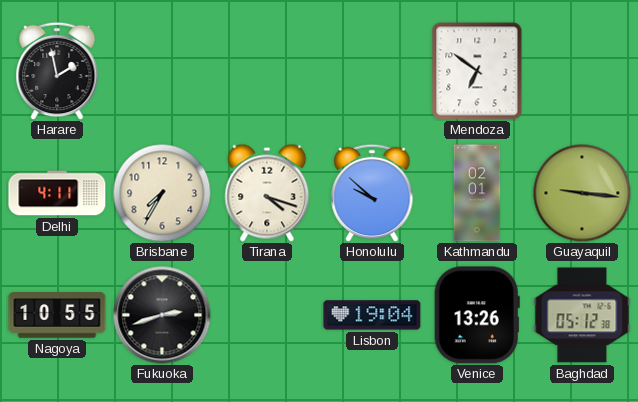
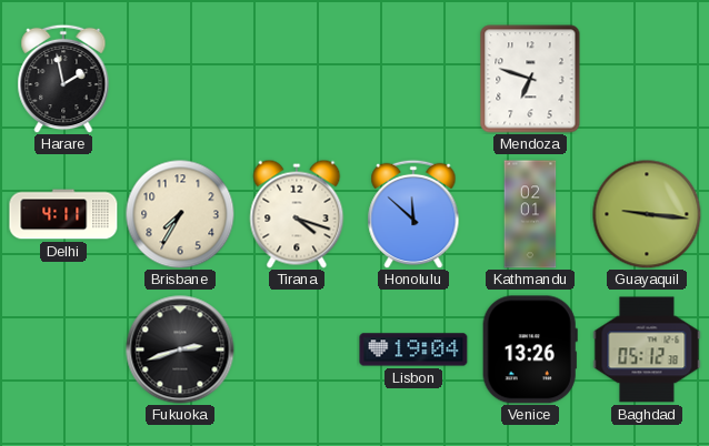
Mendoza: 6:51 -> 6:48
Honolulu: 9:52 -> 11:52
Nagoya: 10:55 -> none
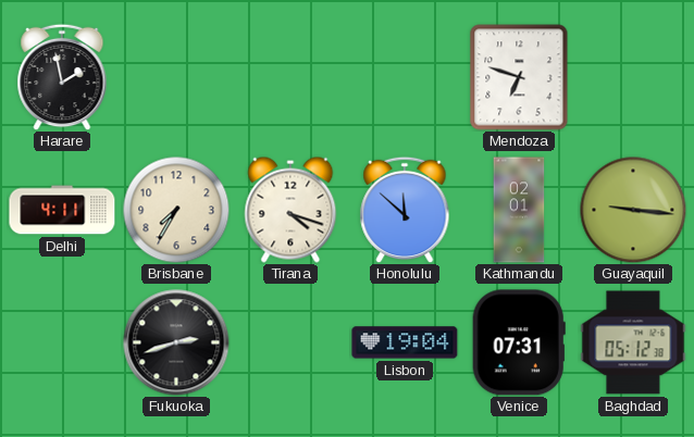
Venice: 13:26 -> 07:31
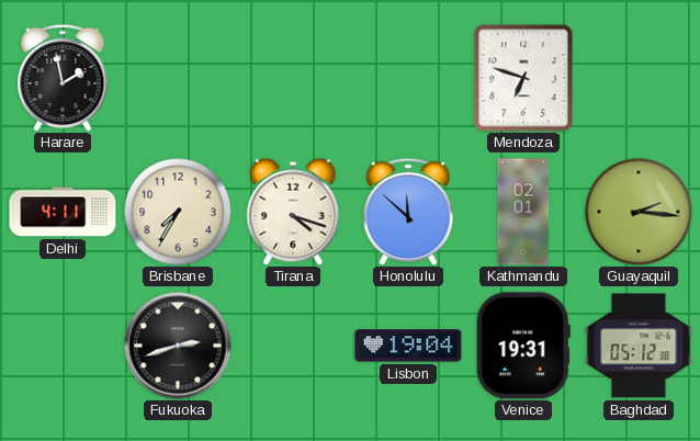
Guayaquil: 9:16 -> 2:16
Venice: 07:31 -> 19:31
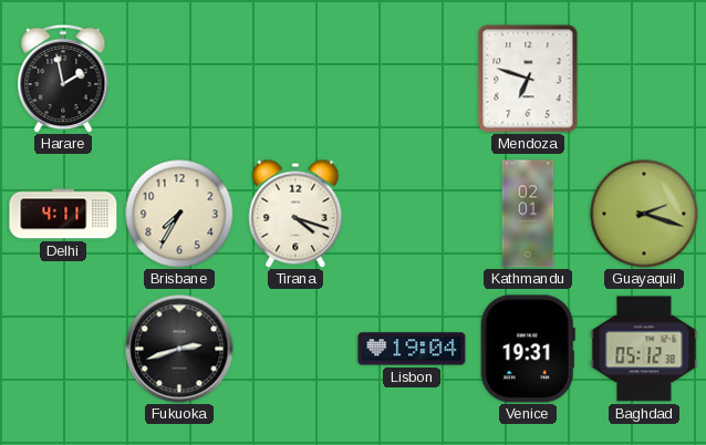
Honolulu: 11:52 -> none
Guayaquil: 2:16 -> 2:18
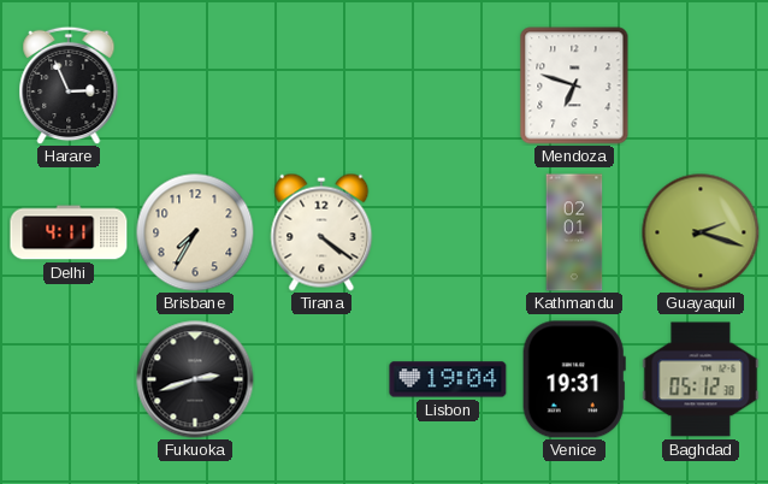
Harare: 1:58 -> 2:56
Tirana: 4:18 -> 4:21
